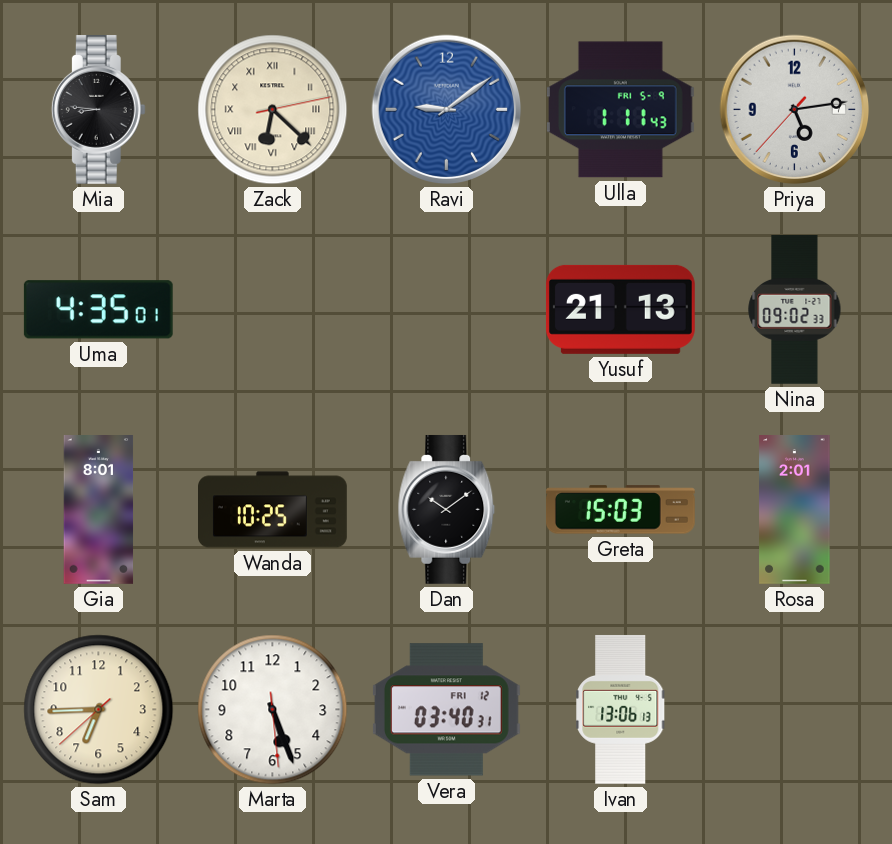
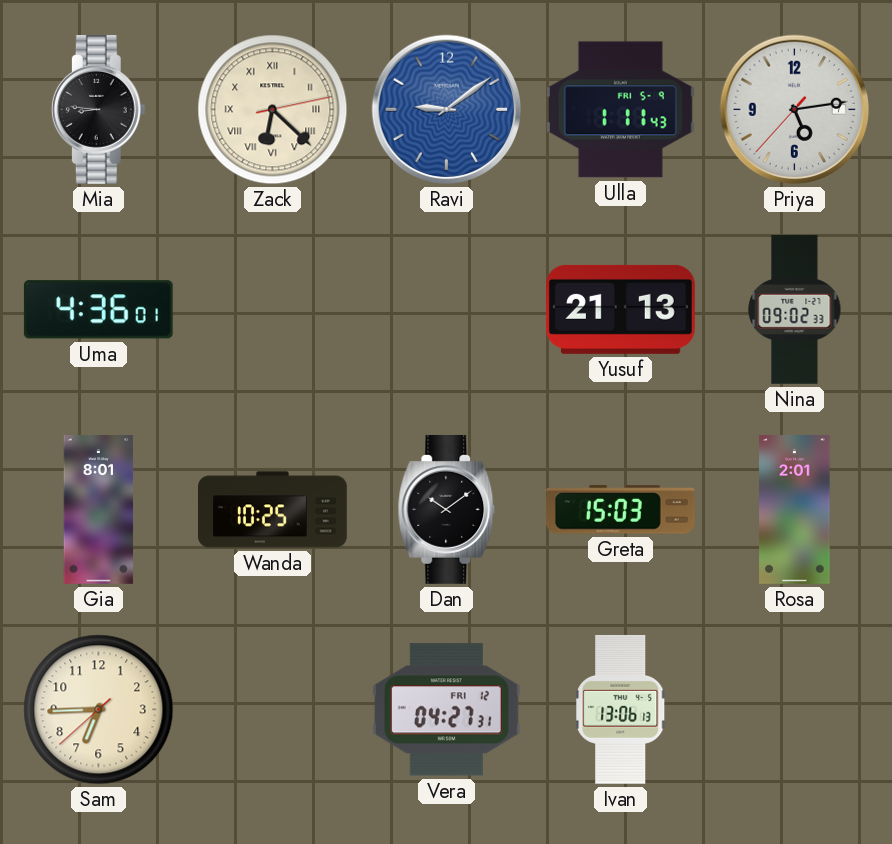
Uma: 4:35 -> 4:36
Marta: 5:26 -> none
Vera: 03:40 -> 04:27
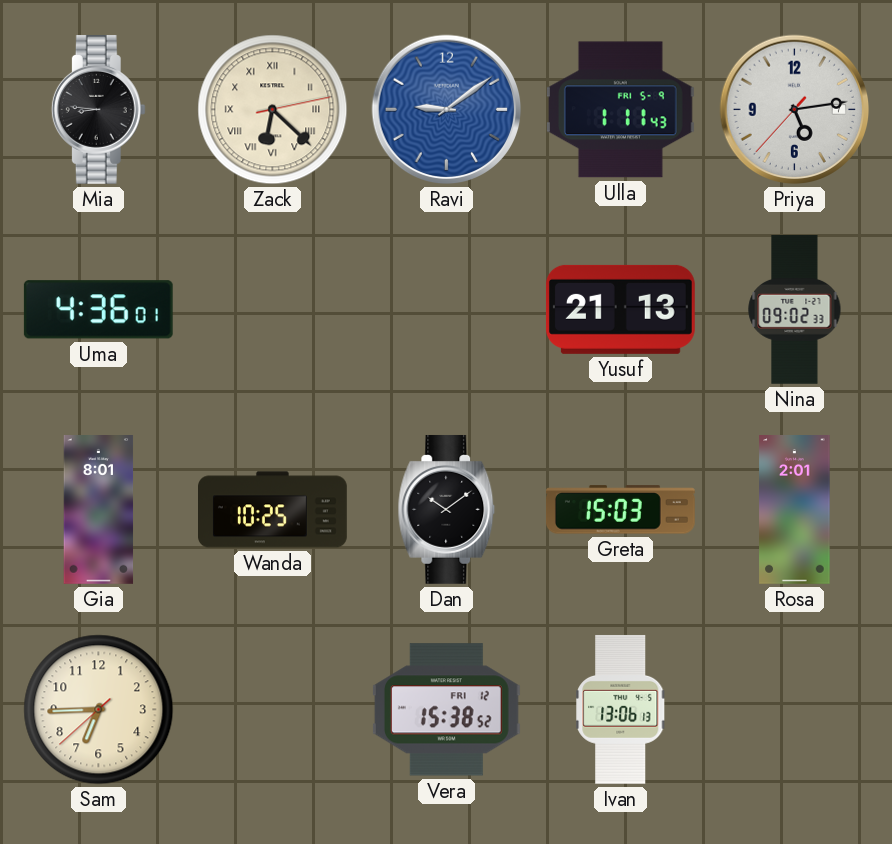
Vera: 04:27 -> 15:38
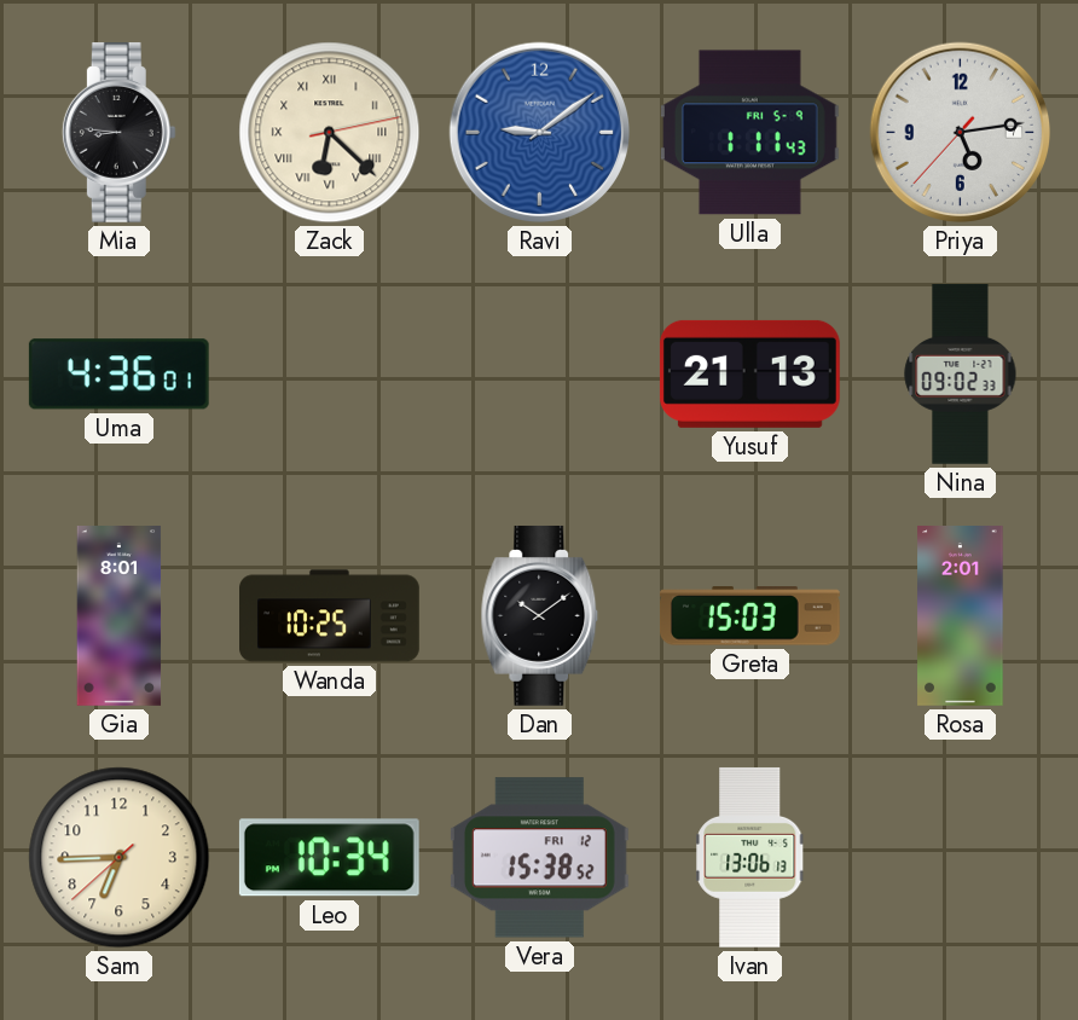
Leo: none -> 10:34
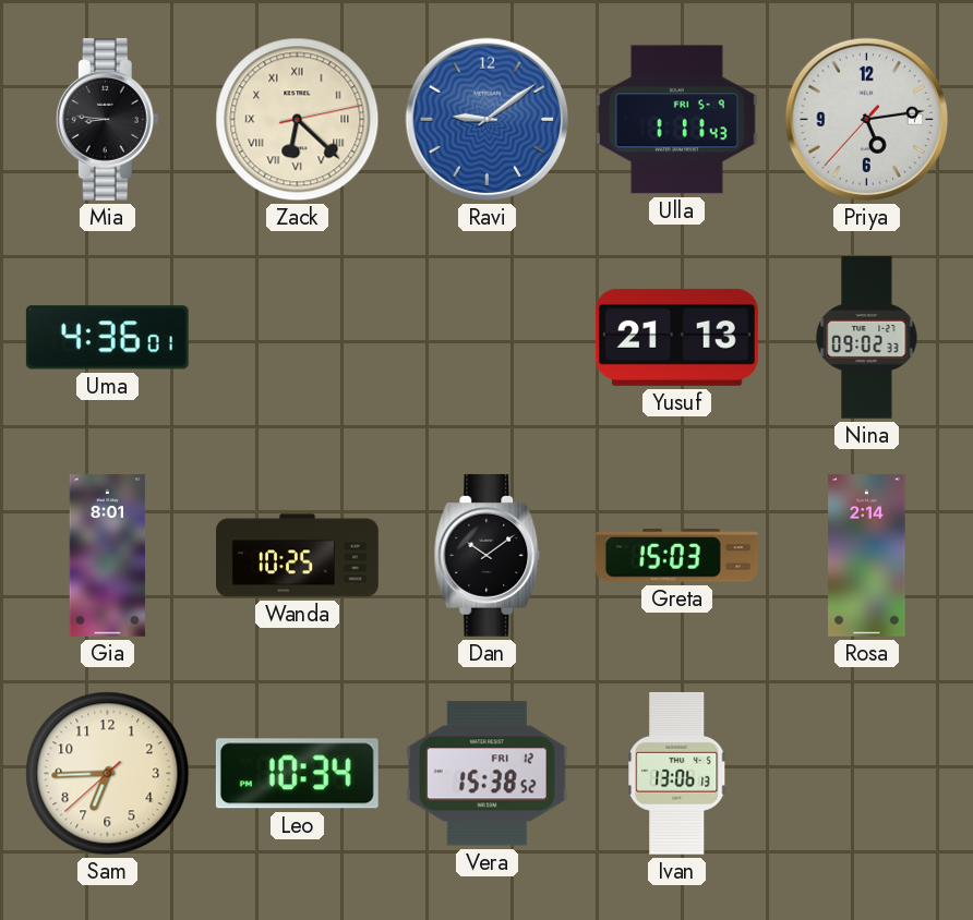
Rosa: 2:01 -> 2:14
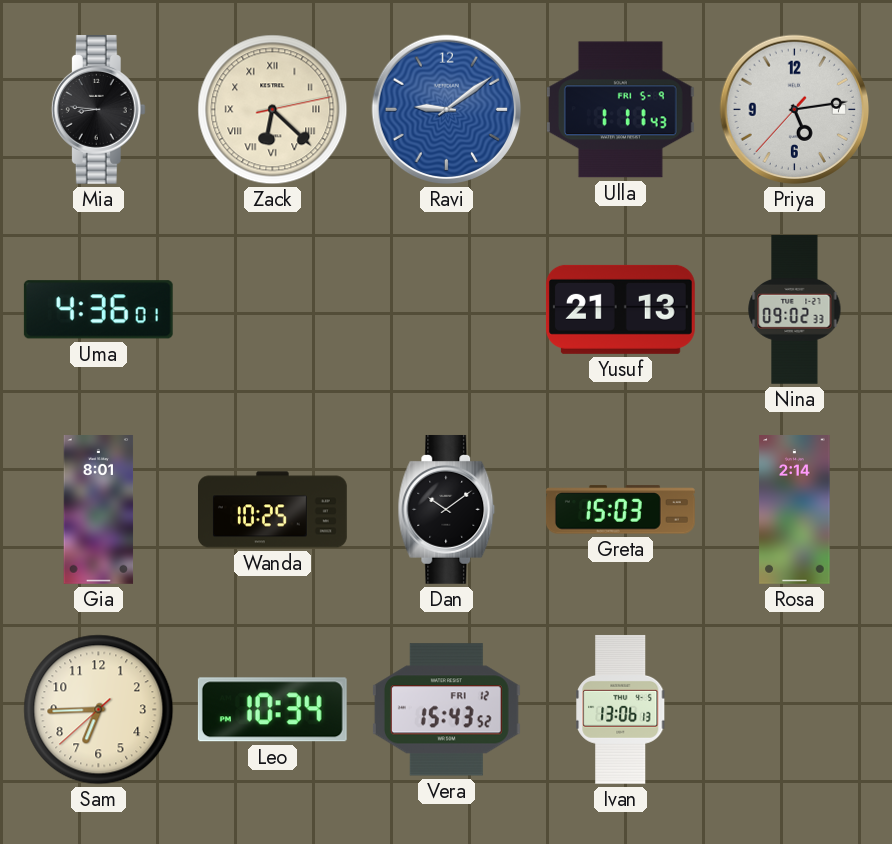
Vera: 15:38 -> 15:43
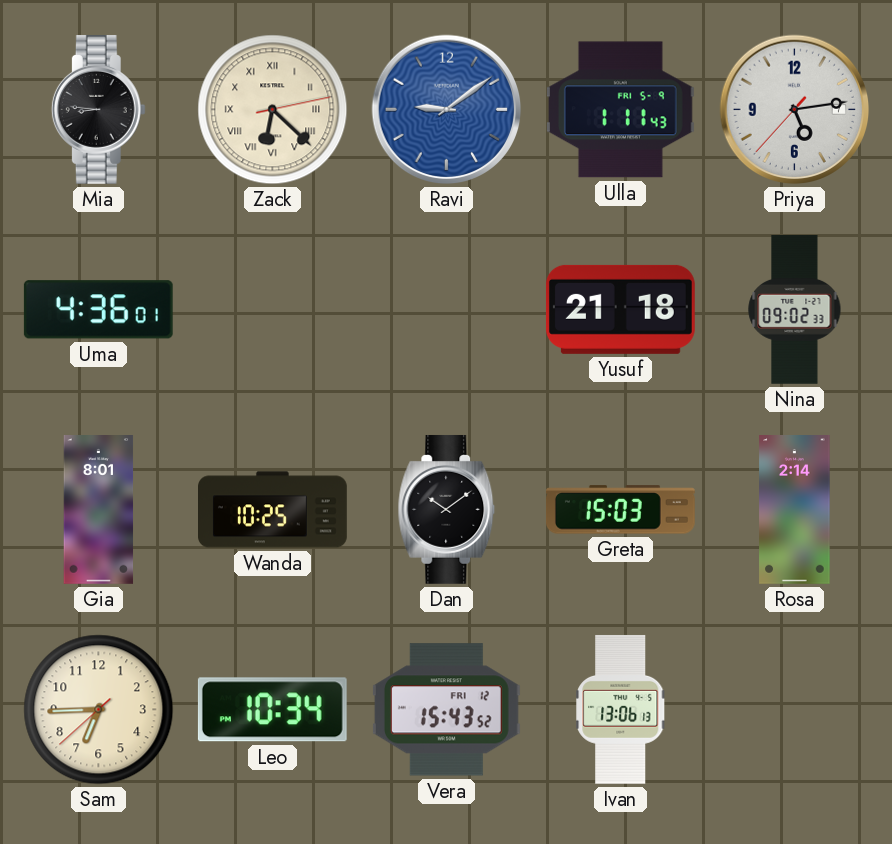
Yusuf: 21:13 -> 21:18
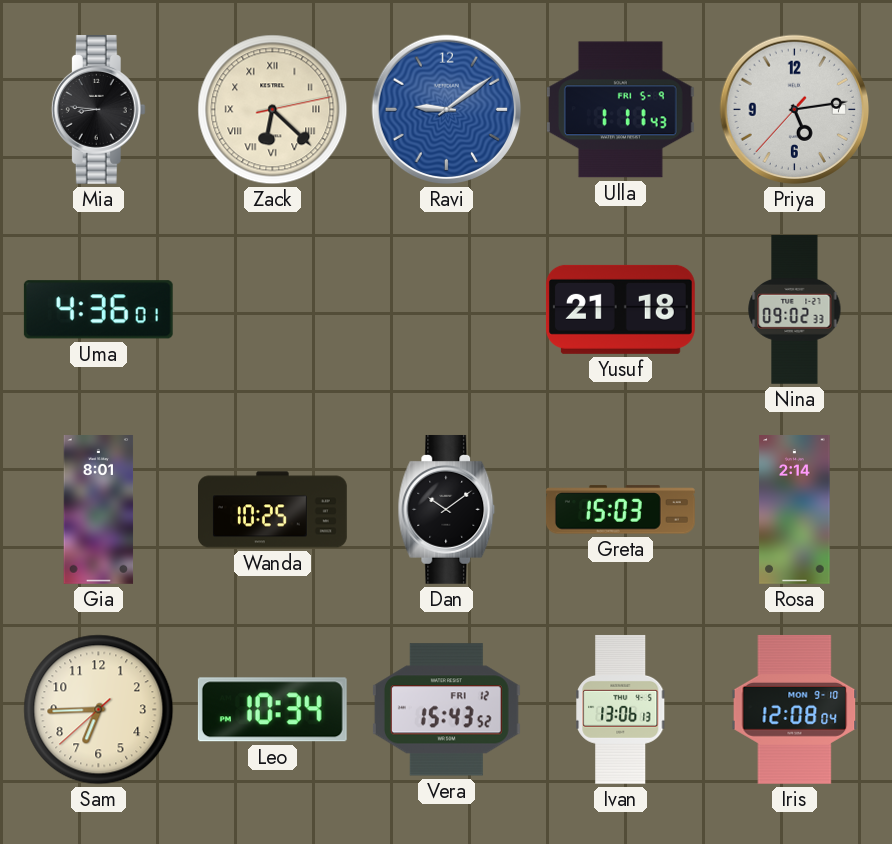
Iris: none -> 12:08
